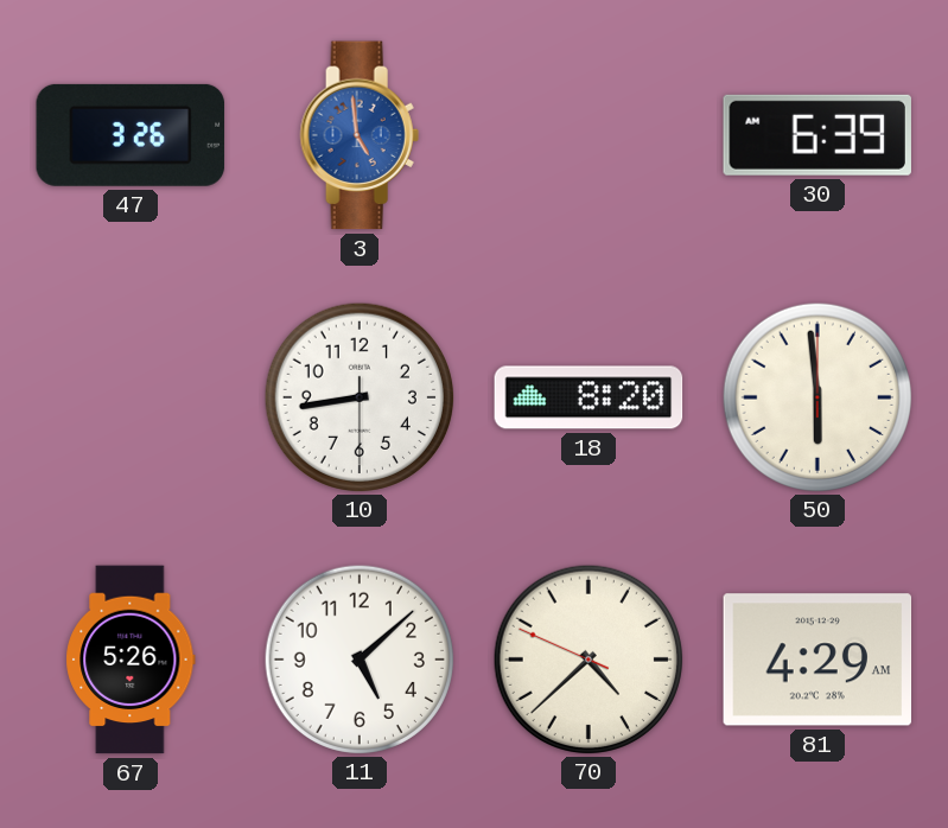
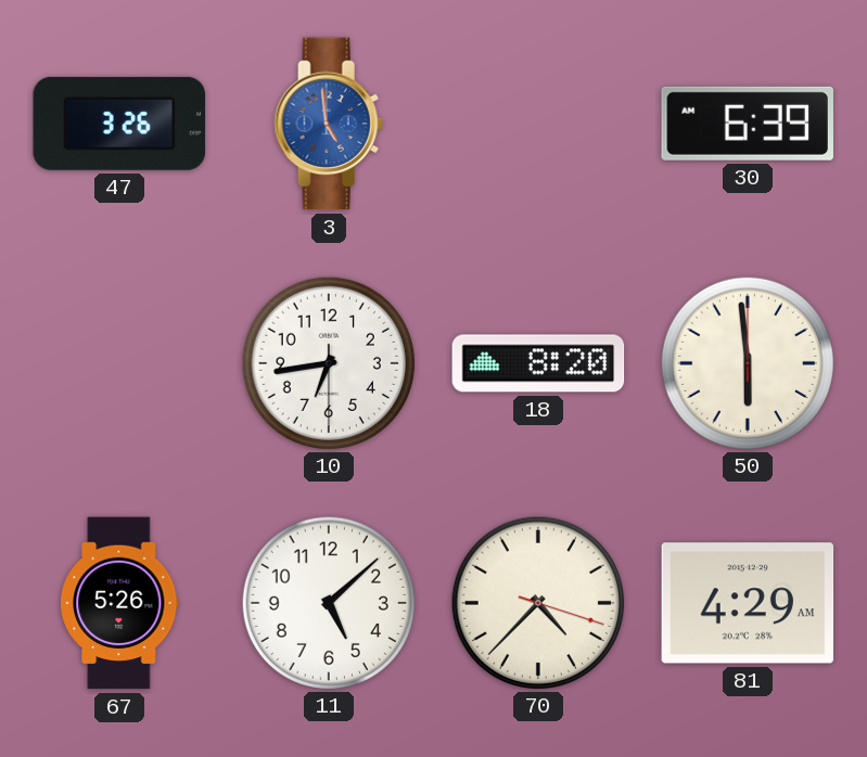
10: 8:43 -> 6:43
70: 4:37:49 -> 4:37:18
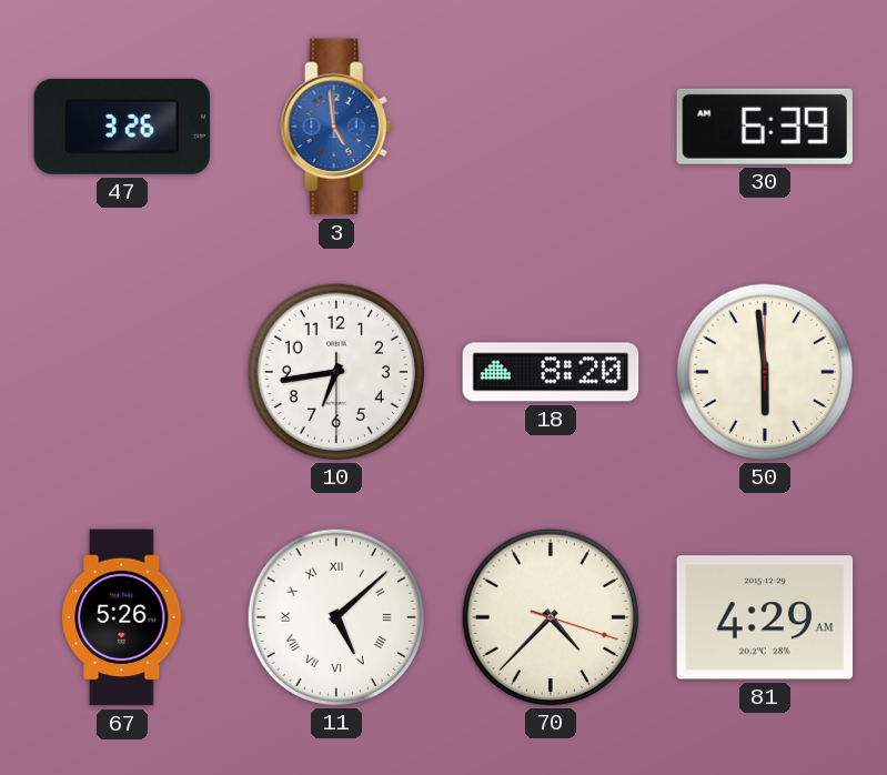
11 numerals: Arabic -> Roman
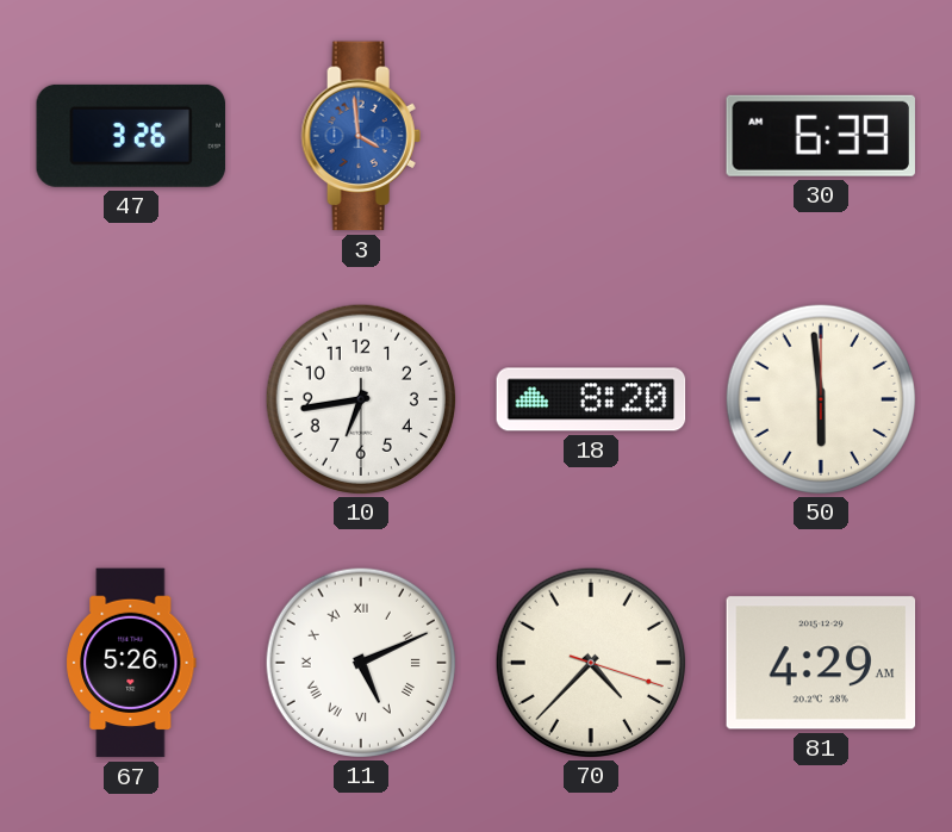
3: 4:59 -> 3:59
11: 5:08 -> 5:11
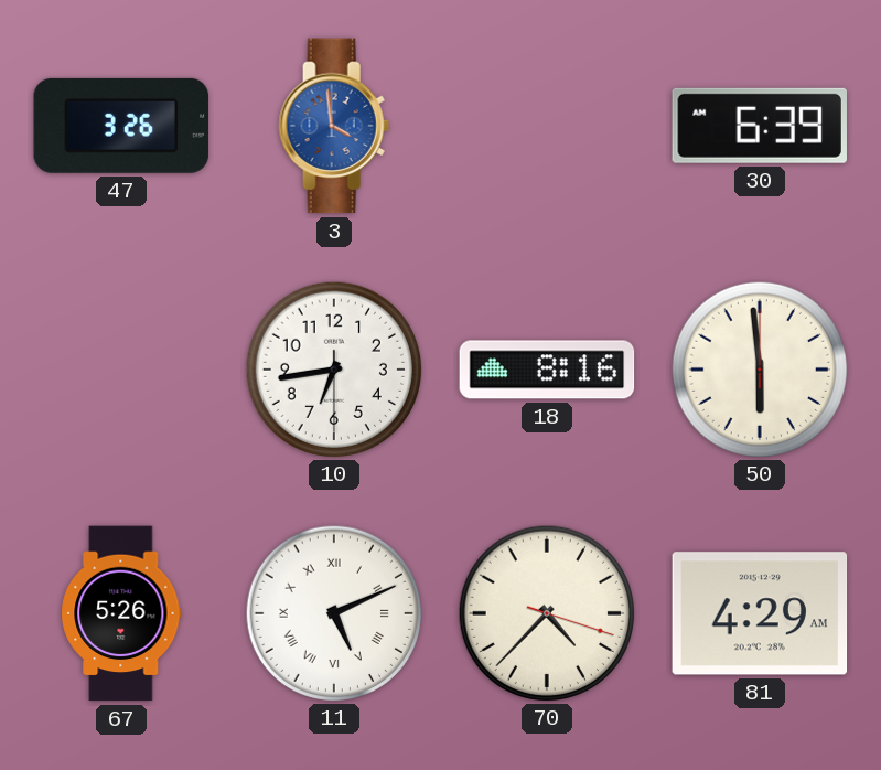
18: 8:20 -> 8:16
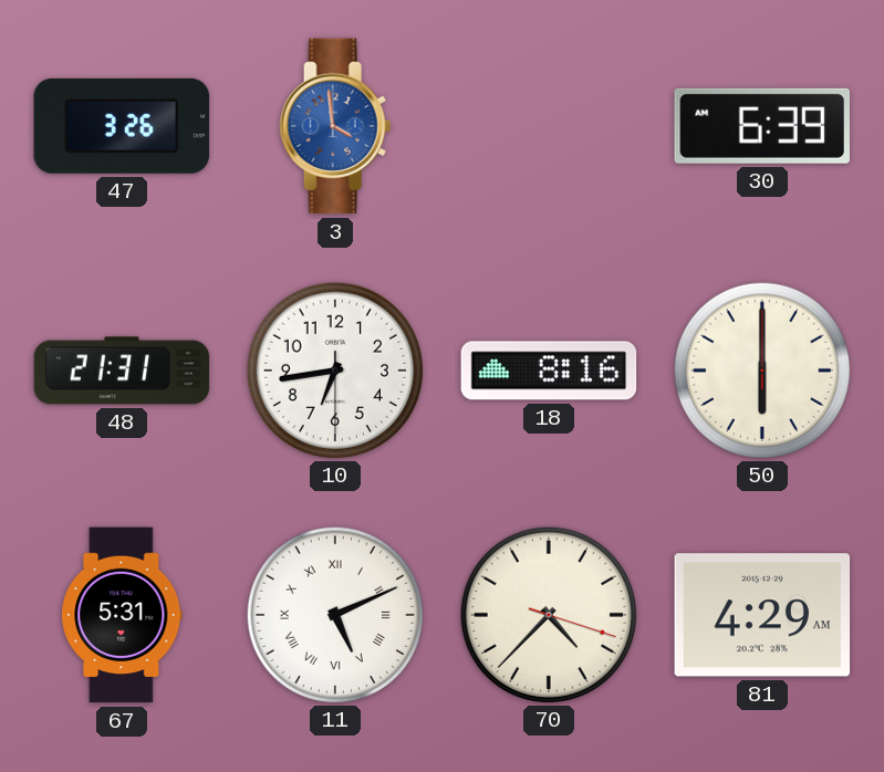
48: none -> 21:31
50: 5:59 -> 6:00
67: 5:26 -> 5:31
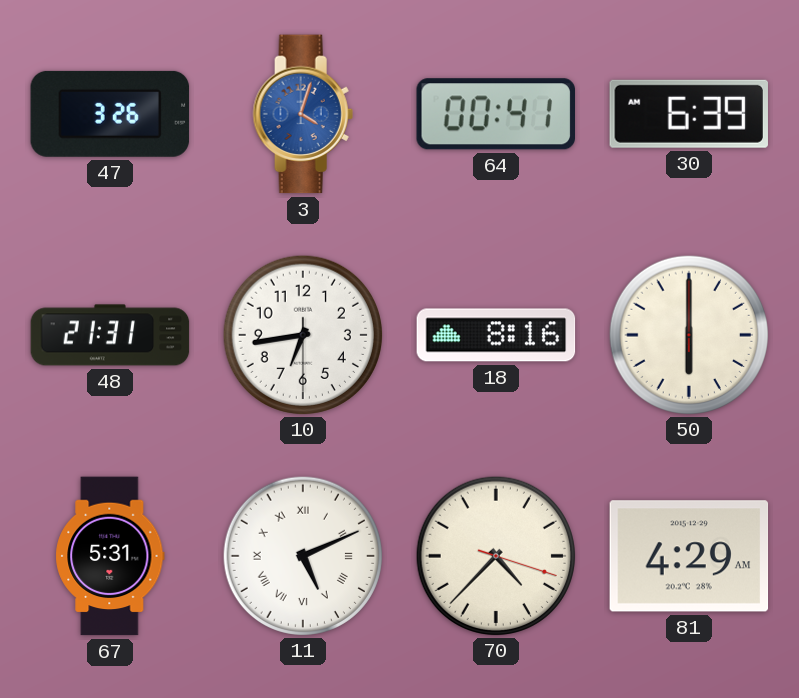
3: 3:59 -> 4:03
64: none -> 00:41
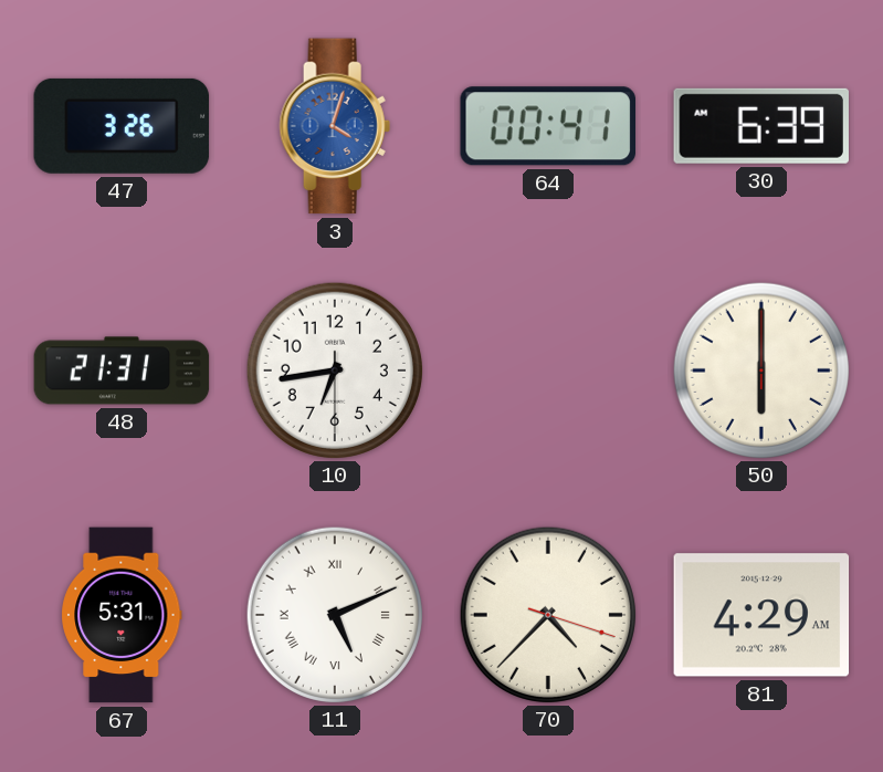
18: 8:16 -> none
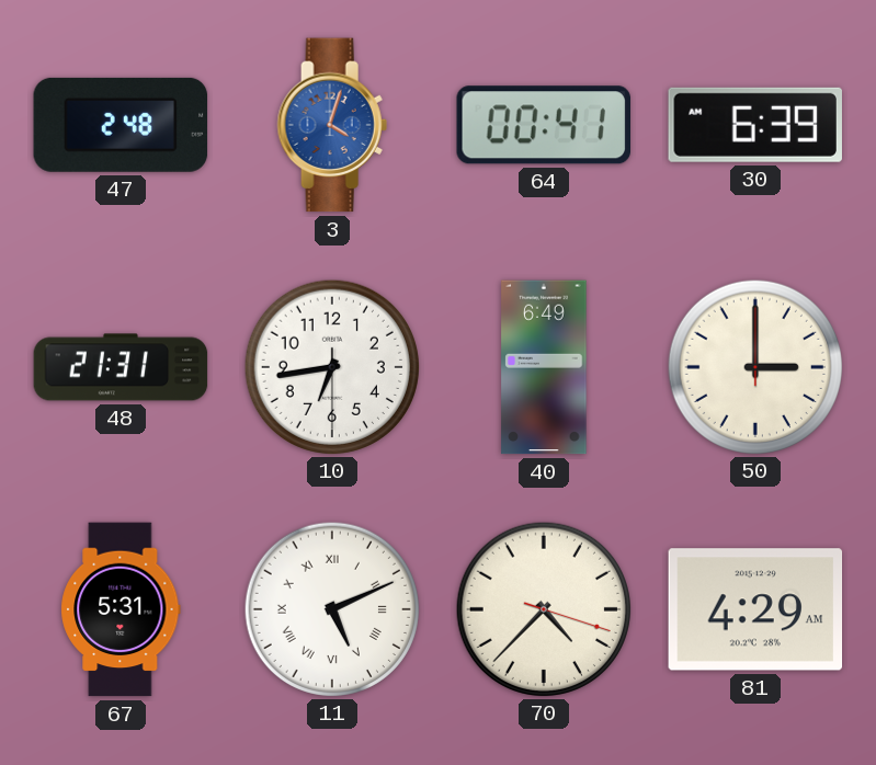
47: 3:26 -> 2:48
40: none -> 6:49
50: 6:00 -> 3:00
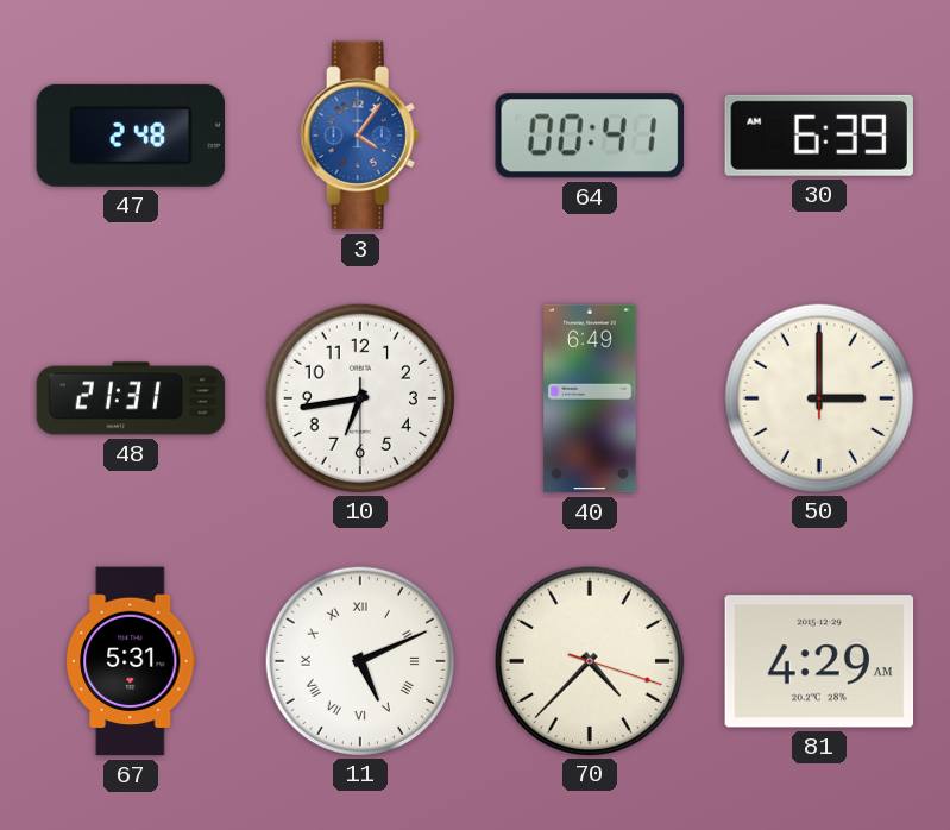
3: 4:03 -> 4:06
